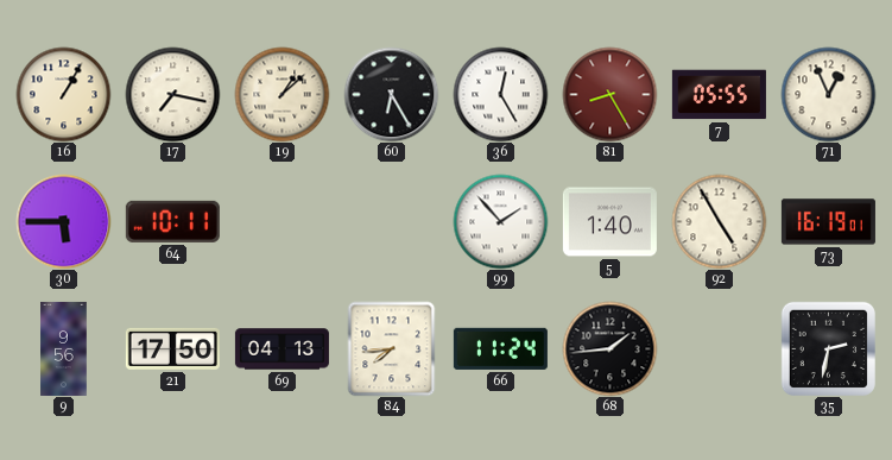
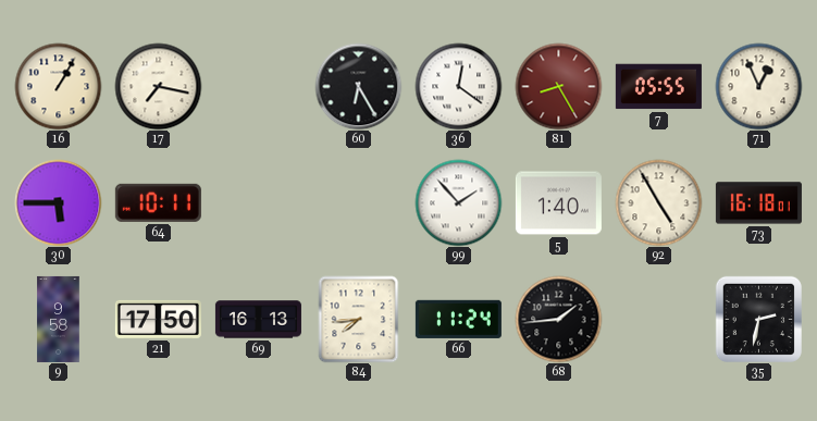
19: 1:08 -> none
36: 12:25 -> 12:21
73: 16:19 -> 16:18
9: 9:56 -> 9:58
69: 04:13 -> 16:13
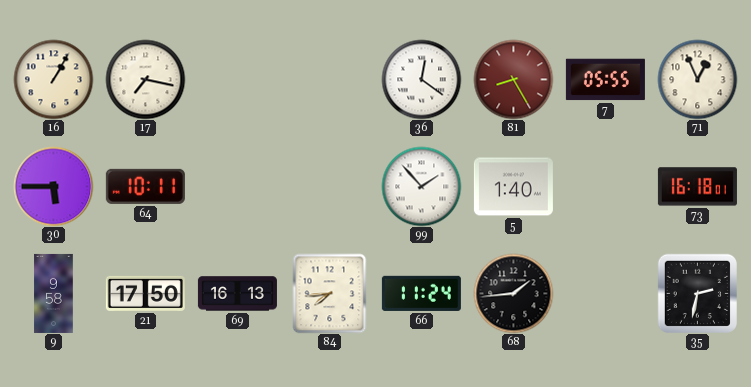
60: 6:25 -> none
92: 4:55 -> none
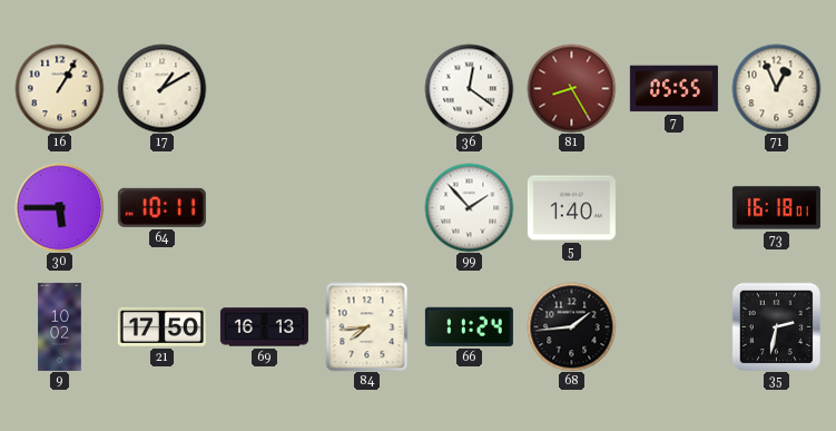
17: 7:17 -> 1:10
9: 9:58 -> 10:02
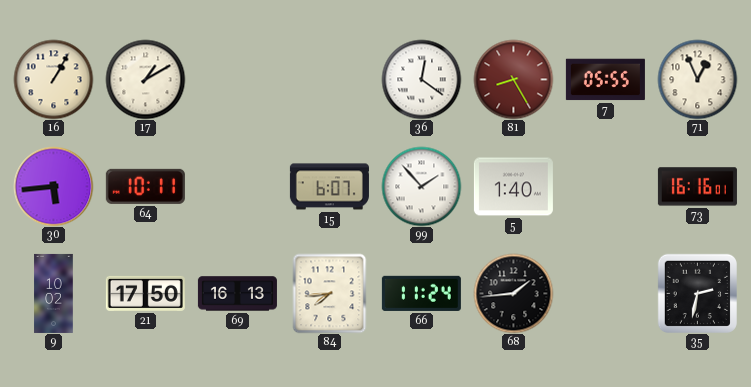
30: 5:45 -> 5:44
15: none -> 6:07
73: 16:18 -> 16:16
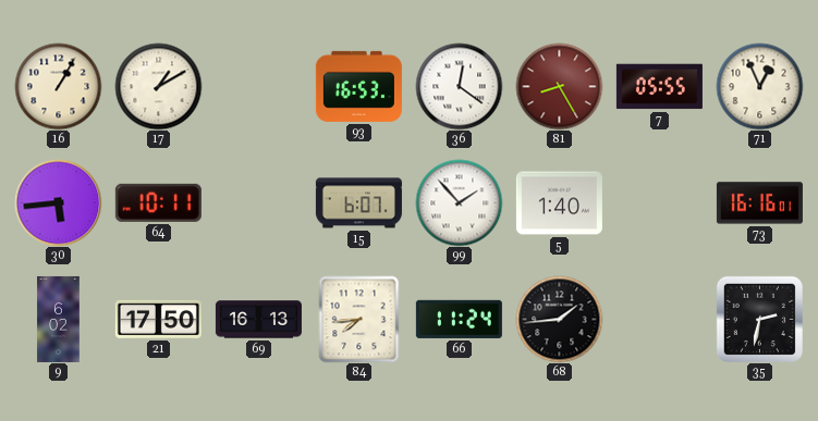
93: none -> 16:53
9: 10:02 -> 6:02
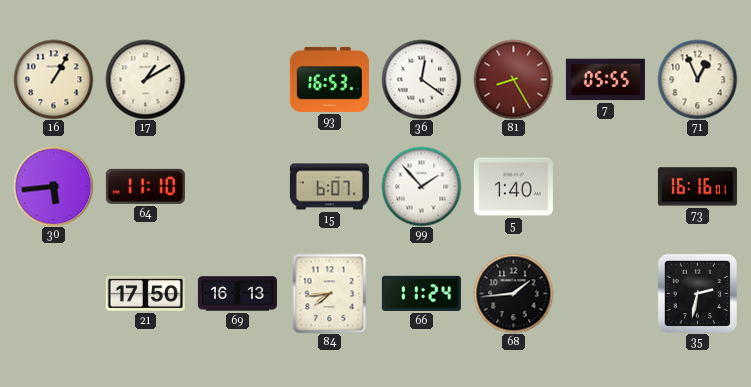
64: 10:11 -> 11:10
9: 6:02 -> none
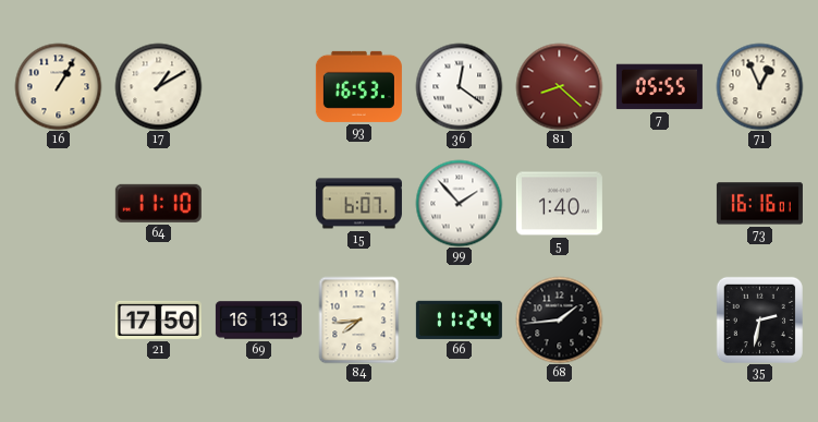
81: 8:25 -> 8:22
30: 5:44 -> none
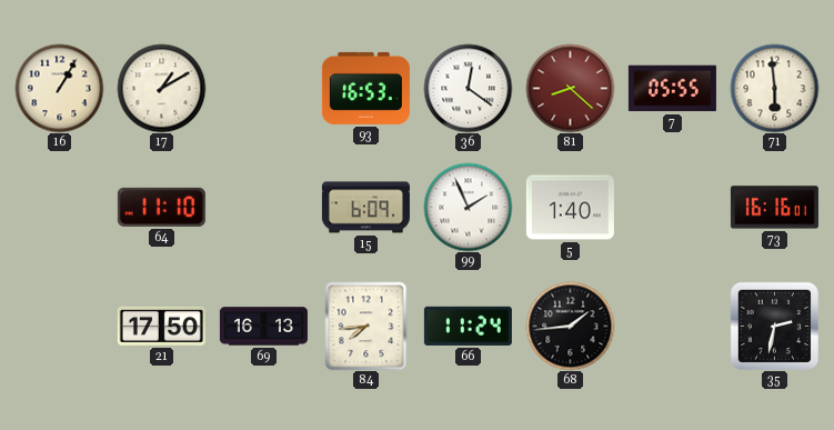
71: 12:56 -> 5:59
15: 6:07 -> 6:09
99: 1:53 -> 1:56
